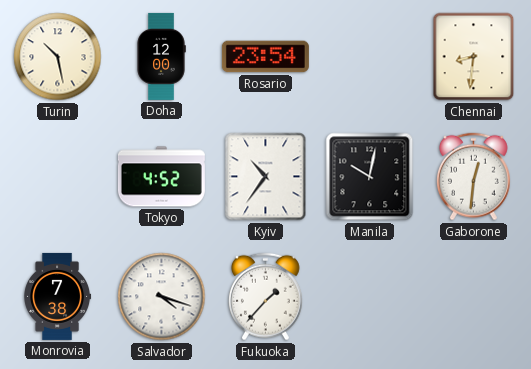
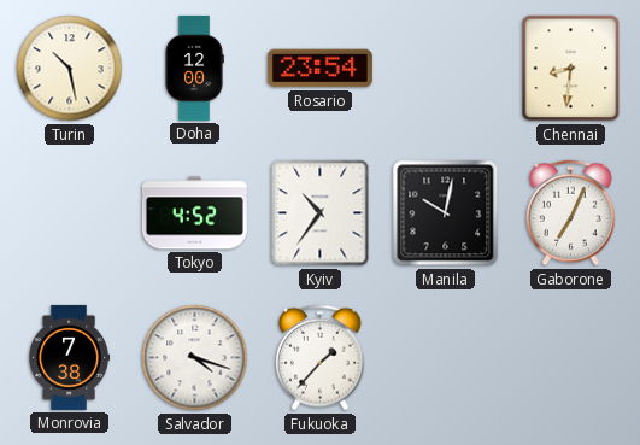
Gaborone: 12:31 -> 7:04
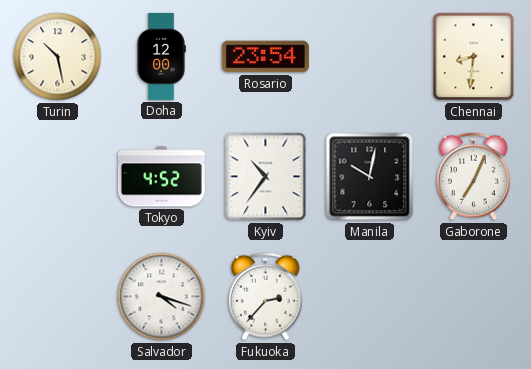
Monrovia: 7:38 -> none
Fukuoka: 1:37 -> 2:37
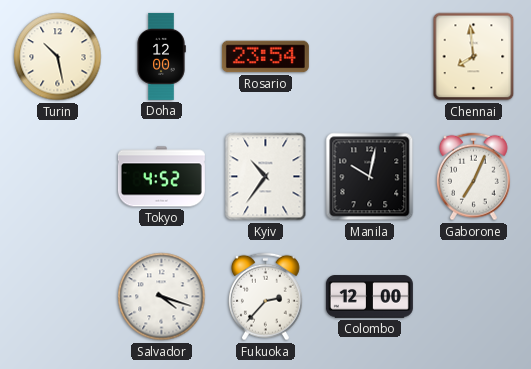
Chennai: 8:31 -> 7:59
Colombo: none -> 12:00
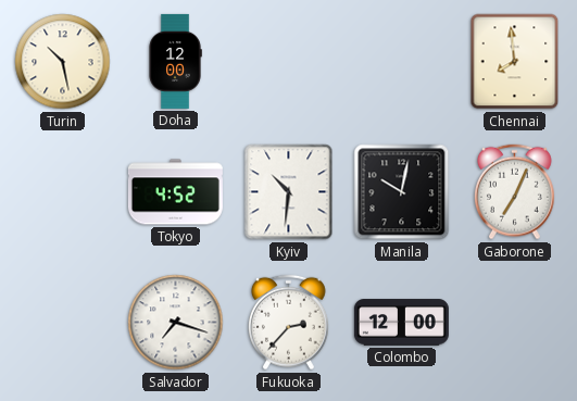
Rosario: 23:54 -> none
Kyiv: 10:36 -> 10:31
Salvador: 4:18 -> 7:18
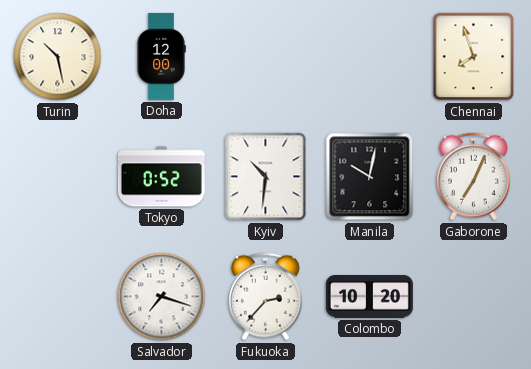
Chennai: 7:59 -> 7:57
Tokyo: 4:52 -> 0:52
Colombo: 12:00 -> 10:20
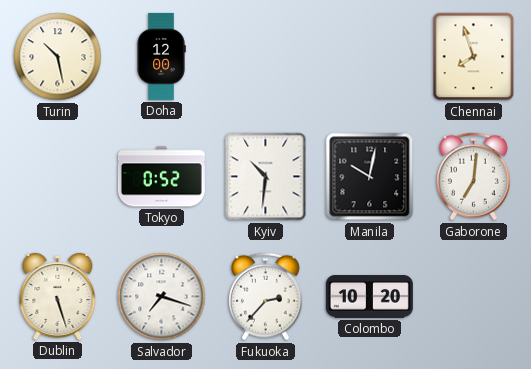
Gaborone: 7:04 -> 7:01
Dublin: none -> 5:27
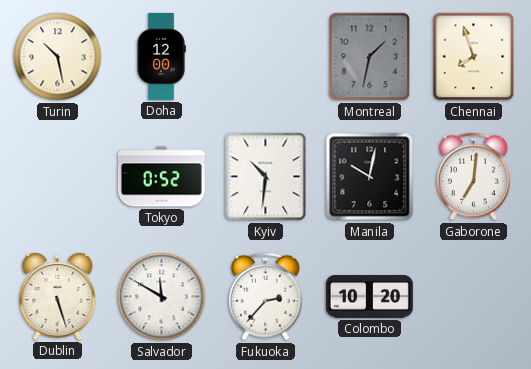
Montreal: none -> 1:32
Salvador: 7:18 -> 11:50
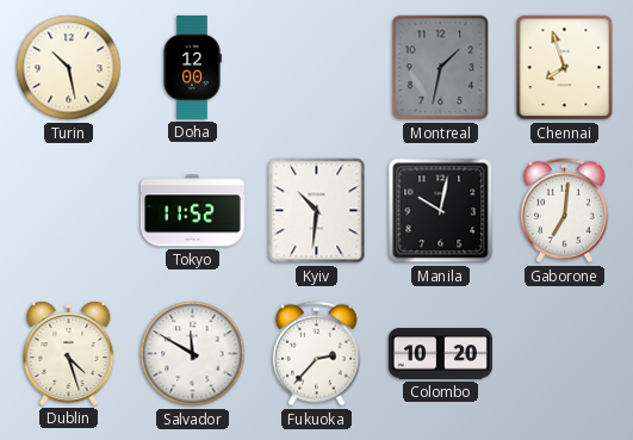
Tokyo: 0:52 -> 11:52
Dublin: 5:27 -> 4:27
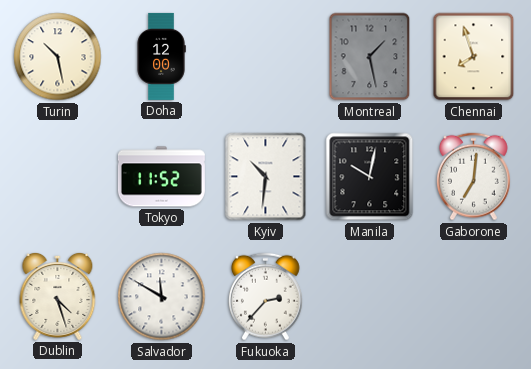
Montreal: 1:32 -> 1:28
Colombo: 10:20 -> none
